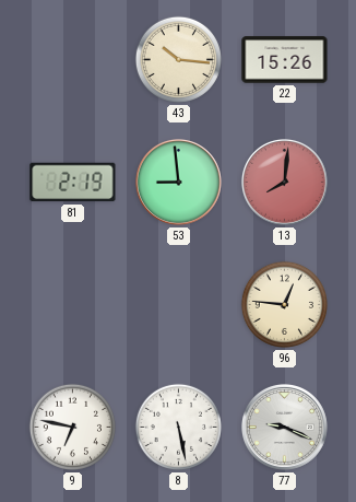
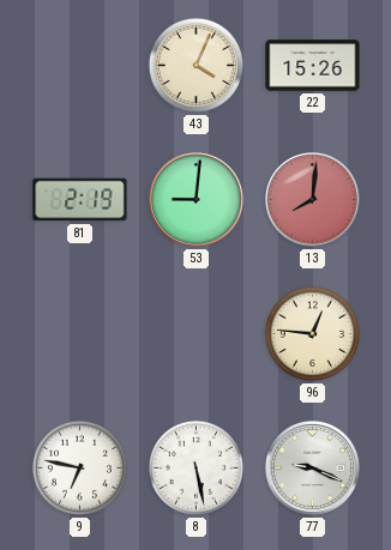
43: 10:16 -> 4:04
53: 8:59 -> 9:01
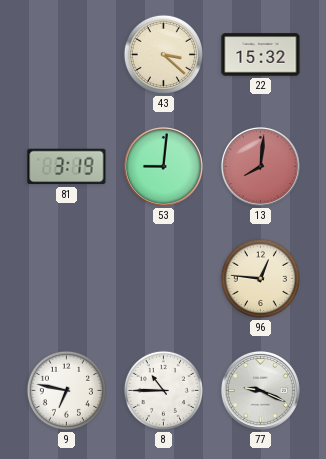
43: 4:04 -> 3:22
22: 15:26 -> 15:32
81: 2:19 -> 3:19
8: 5:28 -> 10:45
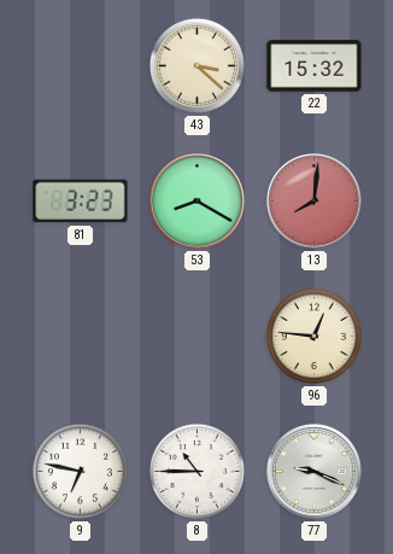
81: 3:19 -> 3:23
53: 9:01 -> 8:20
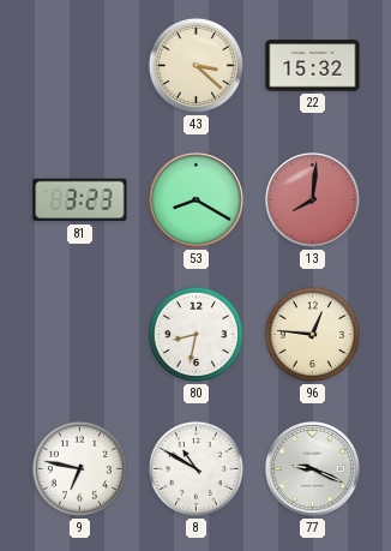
80: none -> 8:32
8: 10:45 -> 10:50
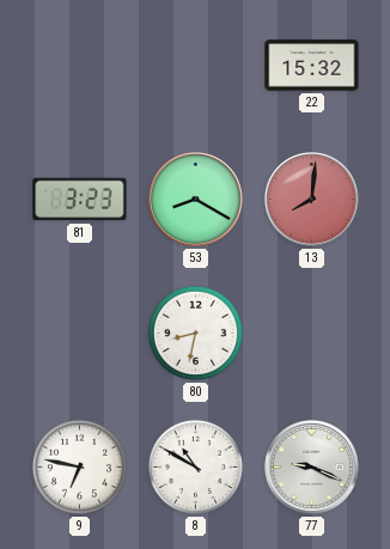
43: 3:22 -> none
96: 12:46 -> none
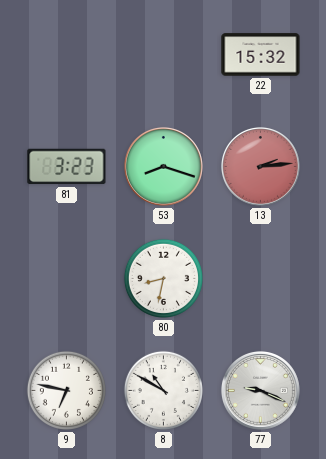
53: 8:20 -> 8:18
13: 8:01 -> 2:14
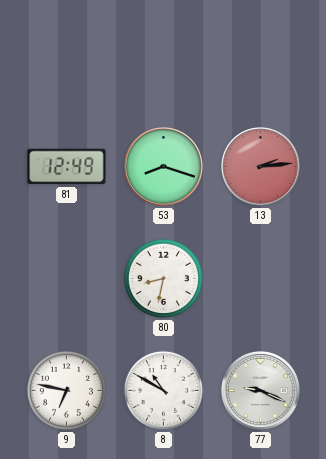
22: 15:32 -> none
81: 3:23 -> 12:49
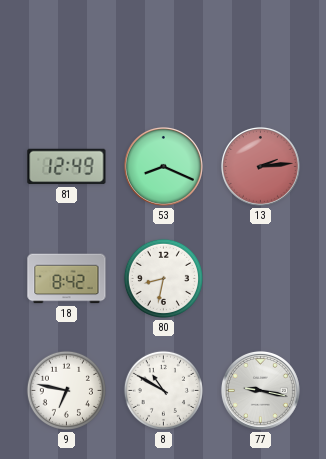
53: 8:18 -> 8:19
18: none -> 8:42
77: 9:19 -> 9:17
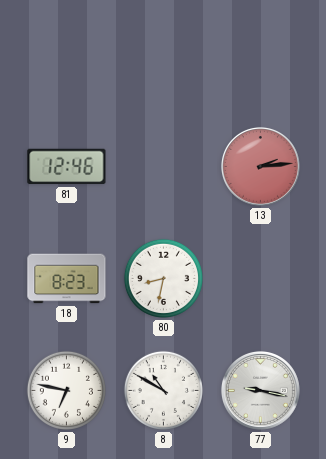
81: 12:49 -> 12:46
53: 8:19 -> none
18: 8:42 -> 8:23
